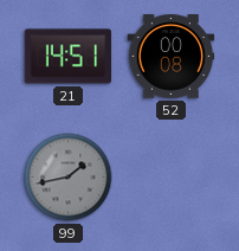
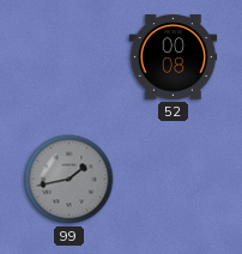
21: 14:51 -> none
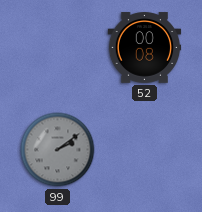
99: 1:43 -> 2:09
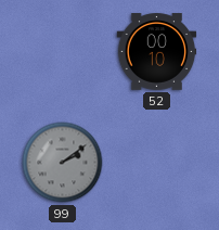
52: 00:08 -> 00:10
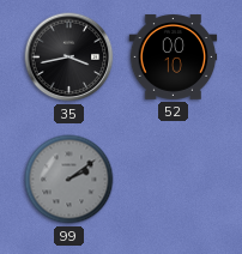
35: none -> 3:43
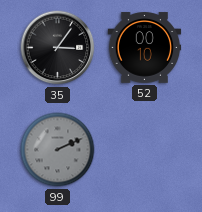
35: 3:43 -> 3:06
99: 2:09 -> 2:11
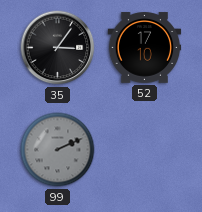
52: 00:10 -> 17:10
